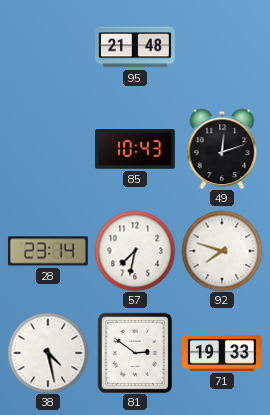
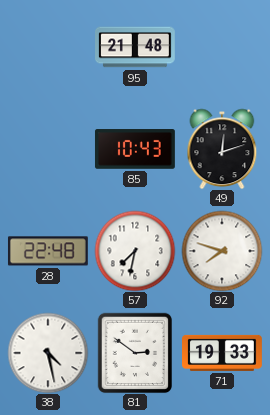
28: 23:14 -> 22:48
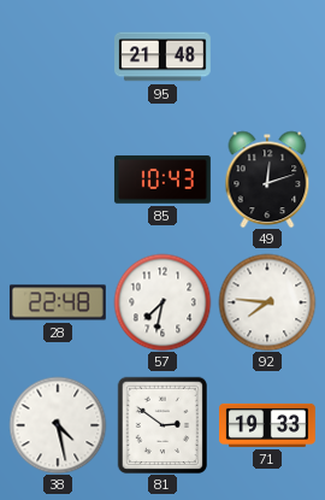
92: 7:48 -> 7:46
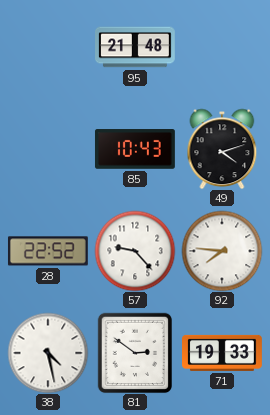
49: 12:12 -> 4:12
28: 22:48 -> 22:52
57: 7:32 -> 9:23
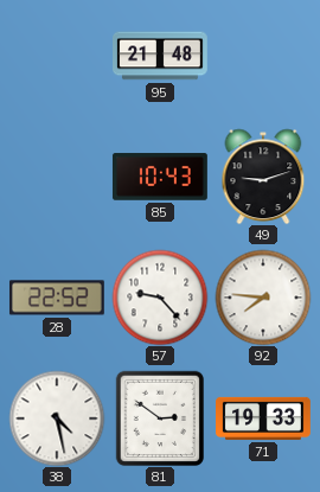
49: 4:12 -> 9:12
